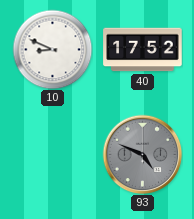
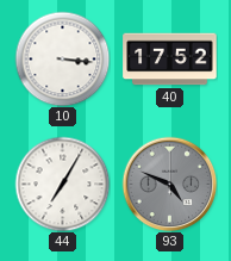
10: 8:49 -> 3:16
44: none -> 7:05
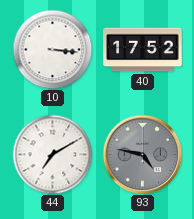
44: 7:05 -> 7:10
93: 4:49 -> 4:47
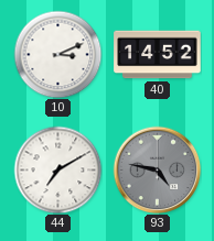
10: 3:16 -> 3:11
40: 17:52 -> 14:52
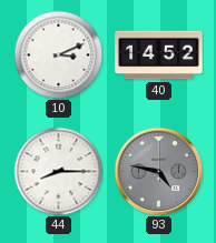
44: 7:10 -> 8:15
